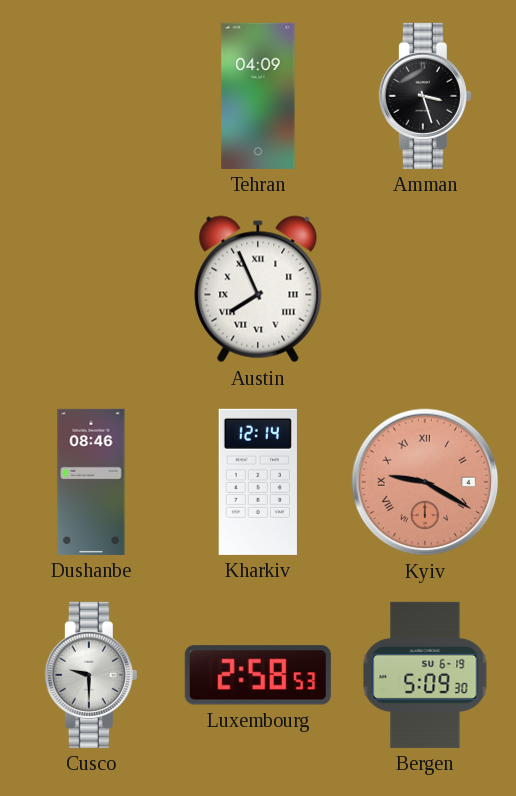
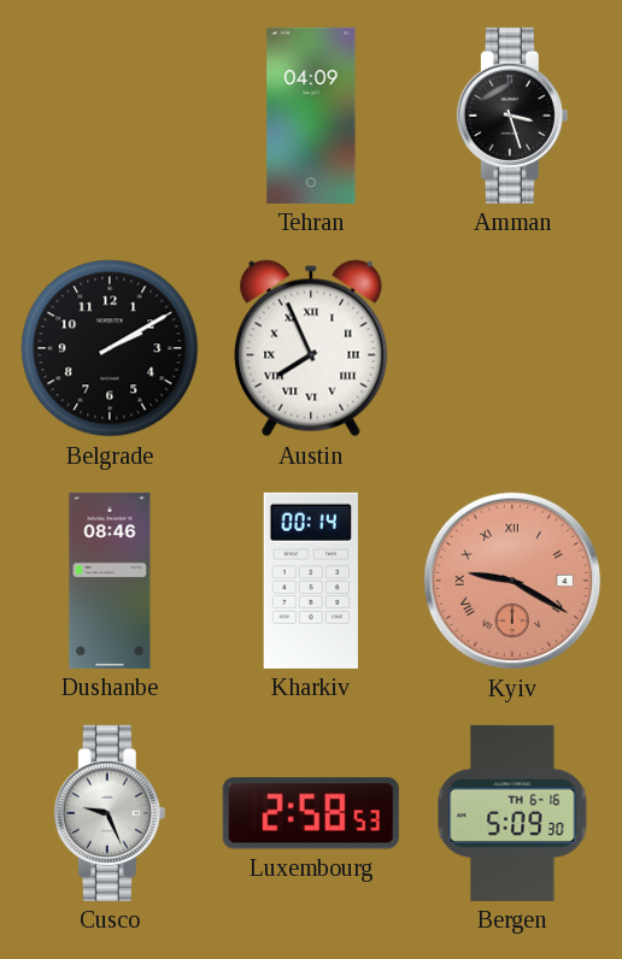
Belgrade: none -> 2:10
Kharkiv: 12:14 -> 00:14
Cusco: 9:30 -> 9:26
Bergen date: SU 6-19 -> TH 6-16
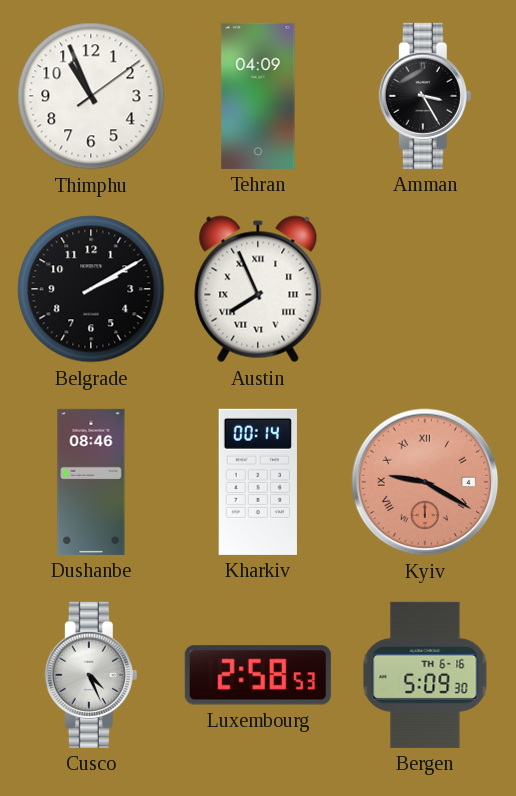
Thimphu: none -> 10:56
Amman: 3:27 -> 3:25
Cusco: 9:26 -> 4:26
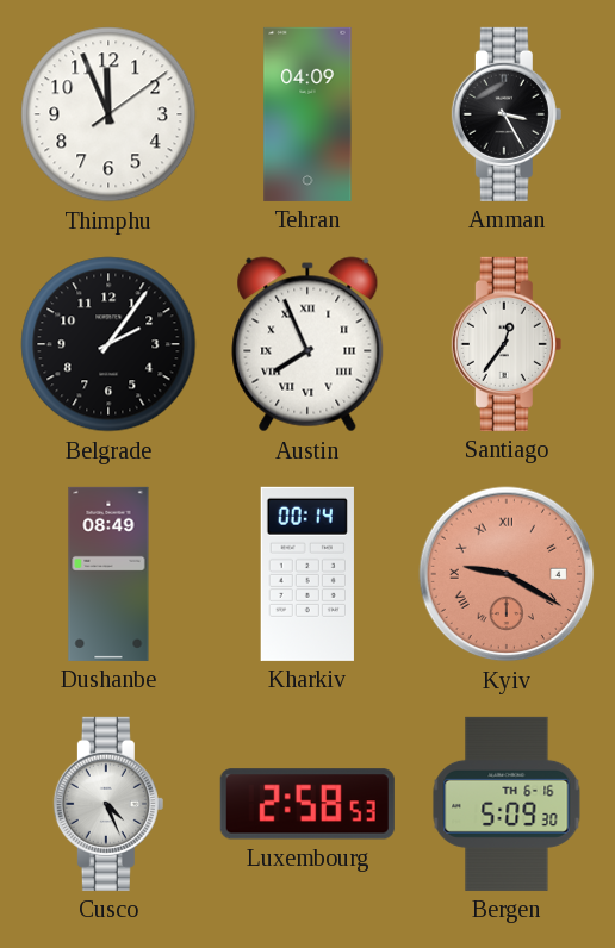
Thimphu: 10:56 -> 11:56
Belgrade: 2:10 -> 2:06
Santiago: none -> 12:36
Dushanbe: 08:46 -> 08:49
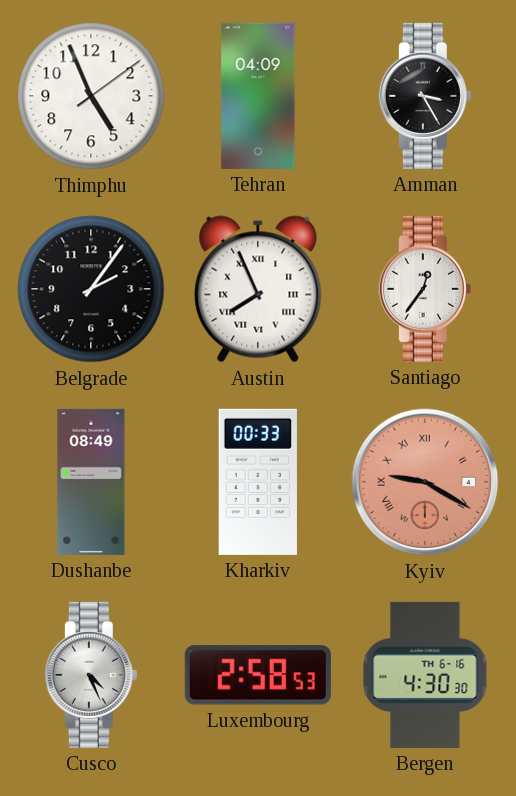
Thimphu: 11:56 -> 4:56
Kharkiv: 00:14 -> 00:33
Bergen: 5:09 -> 4:30
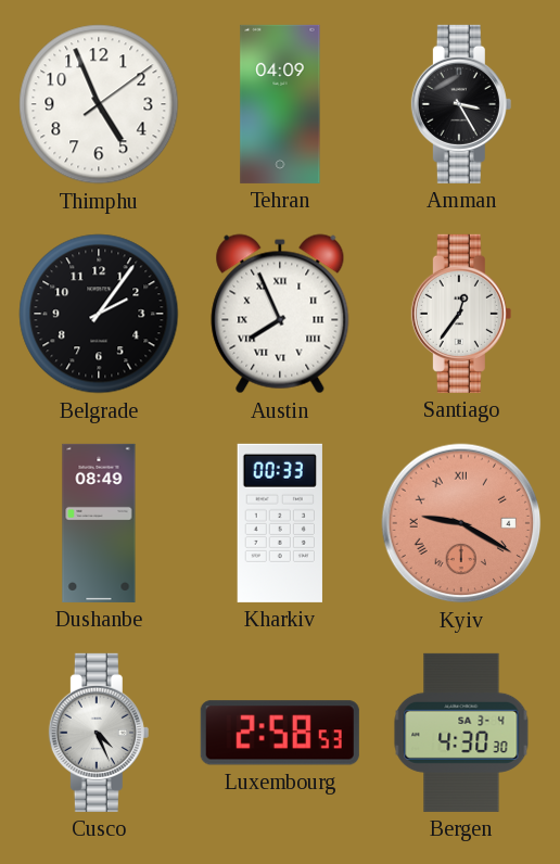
Bergen date: TH 6-16 -> SA 3-4
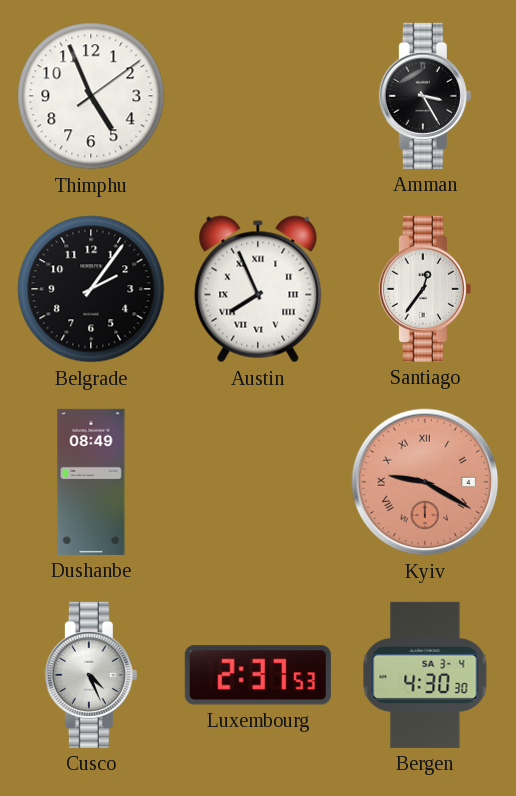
Tehran: 04:09 -> none
Kharkiv: 00:33 -> none
Luxembourg: 2:58 -> 2:37
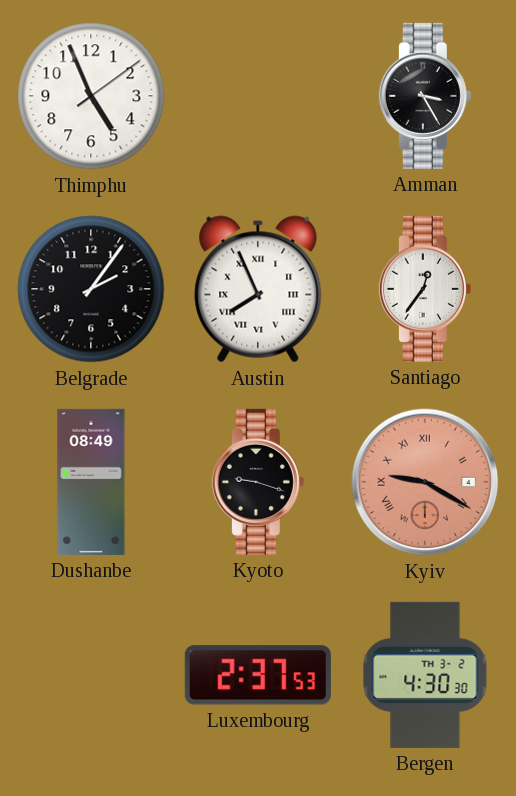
Kyoto: none -> 9:18
Cusco: 4:26 -> none
Bergen date: SA 3-4 -> TH 3-2
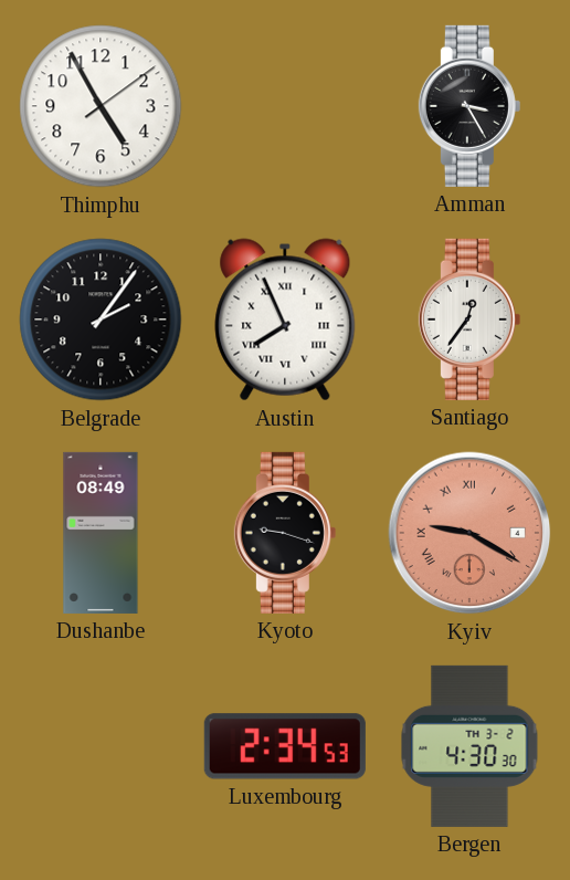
Thimphu: 4:56 -> 4:55
Luxembourg: 2:37 -> 2:34
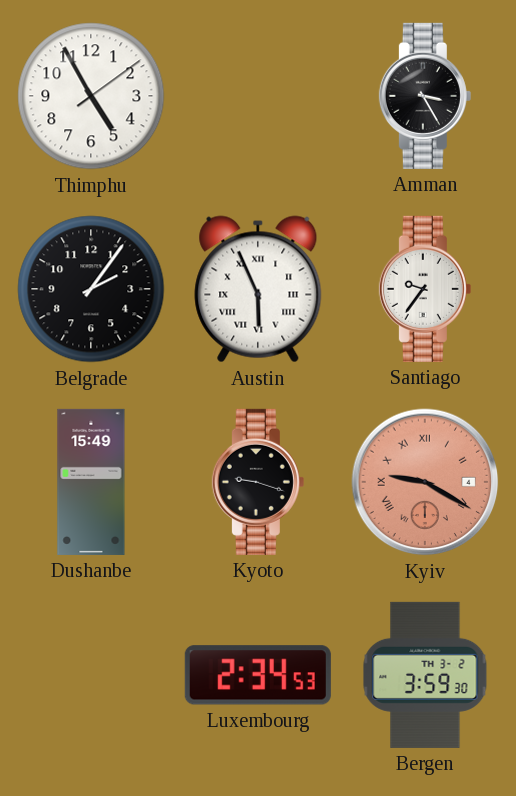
Austin: 7:56 -> 5:56
Santiago: 12:36 -> 9:36
Dushanbe: 08:49 -> 15:49
Bergen: 4:30 -> 3:59
